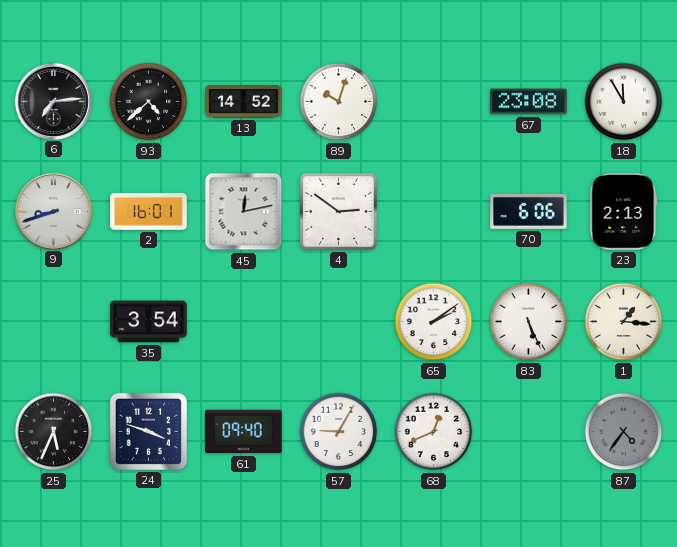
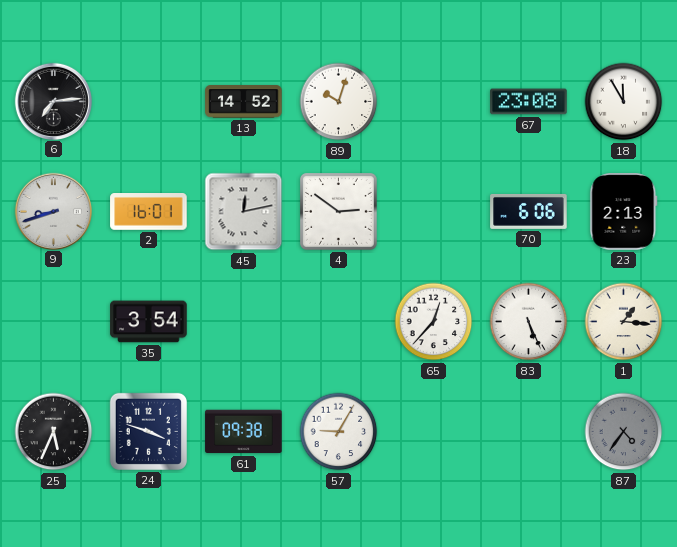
93: 4:38 -> none
65: 2:09 -> 12:37
61: 09:40 -> 09:38
68: 12:41 -> none
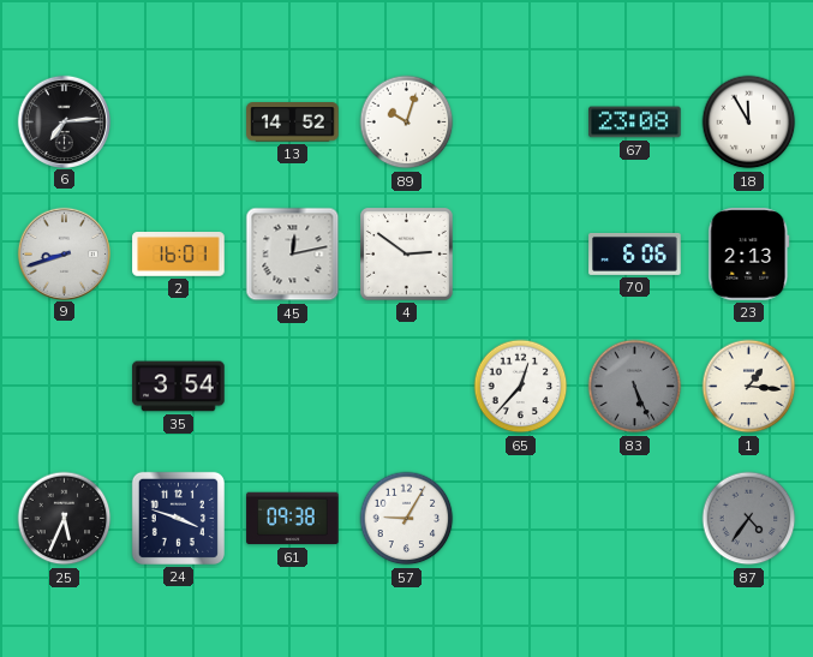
83 dial: white -> grey
